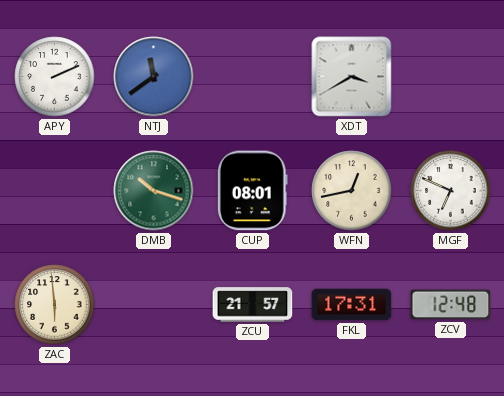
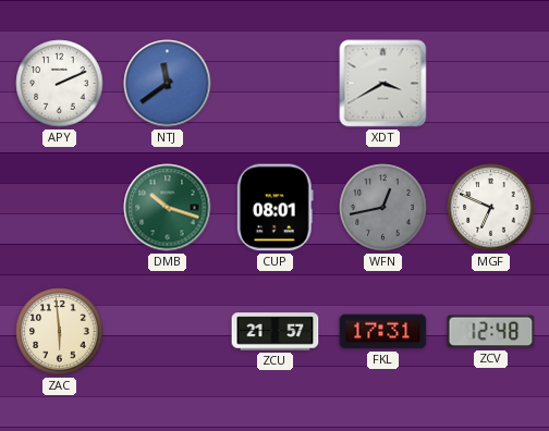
WFN dial: cream -> grey
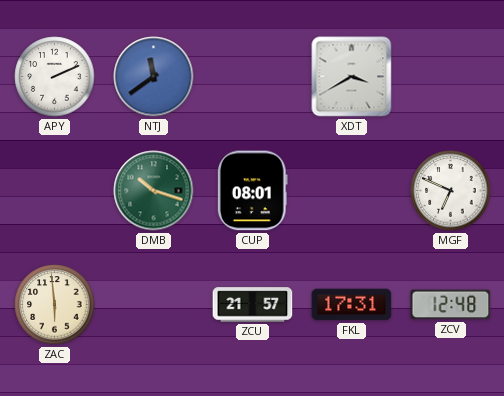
WFN: 12:43 -> none
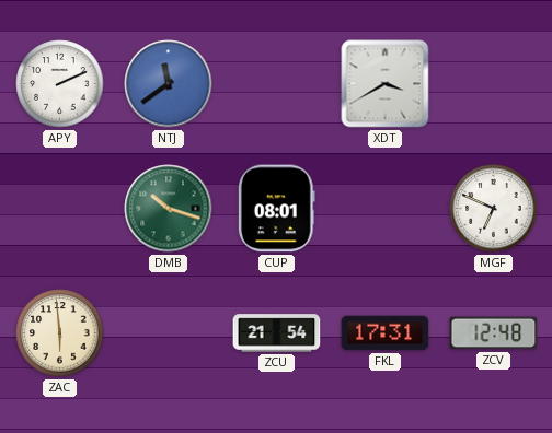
ZCU: 21:57 -> 21:54
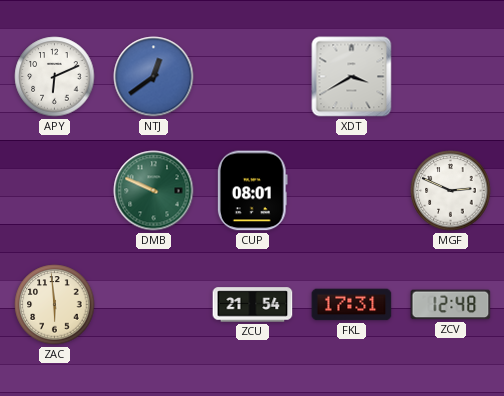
APY: 2:11 -> 6:11
NTJ: 11:39 -> 12:39
DMB: 10:18 -> 9:49
MGF: 6:49 -> 2:49
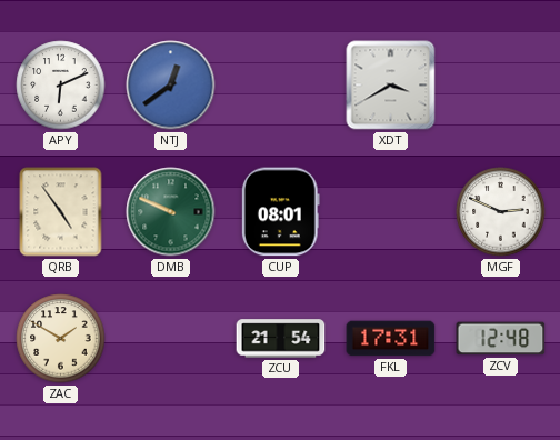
QRB: none -> 4:54
ZAC: 5:59 -> 1:50
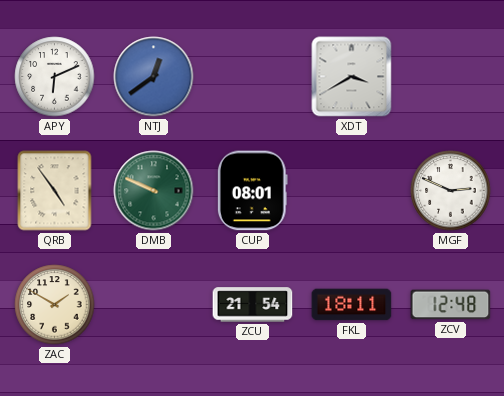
FKL: 17:31 -> 18:11
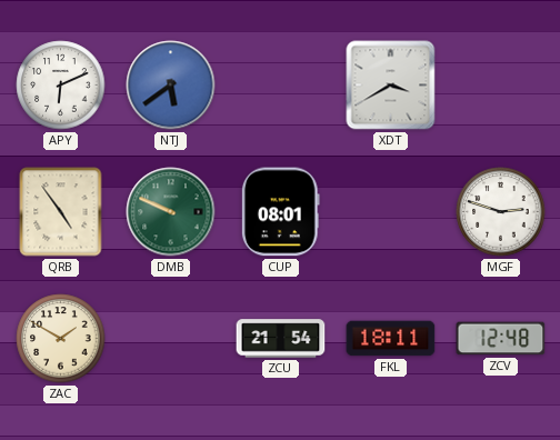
NTJ: 12:39 -> 5:39
MGF: 2:49 -> 2:48
